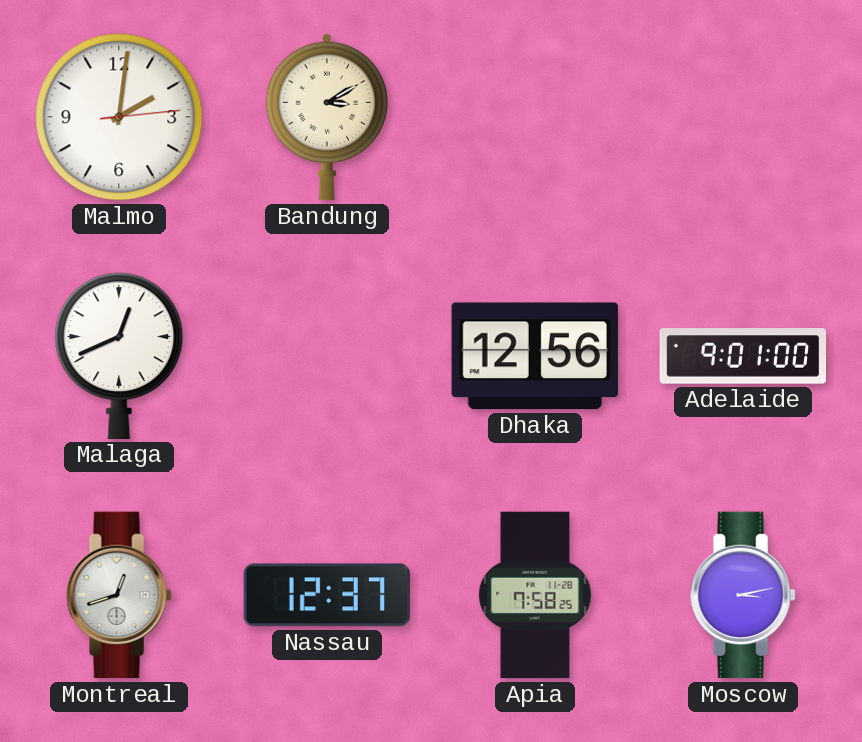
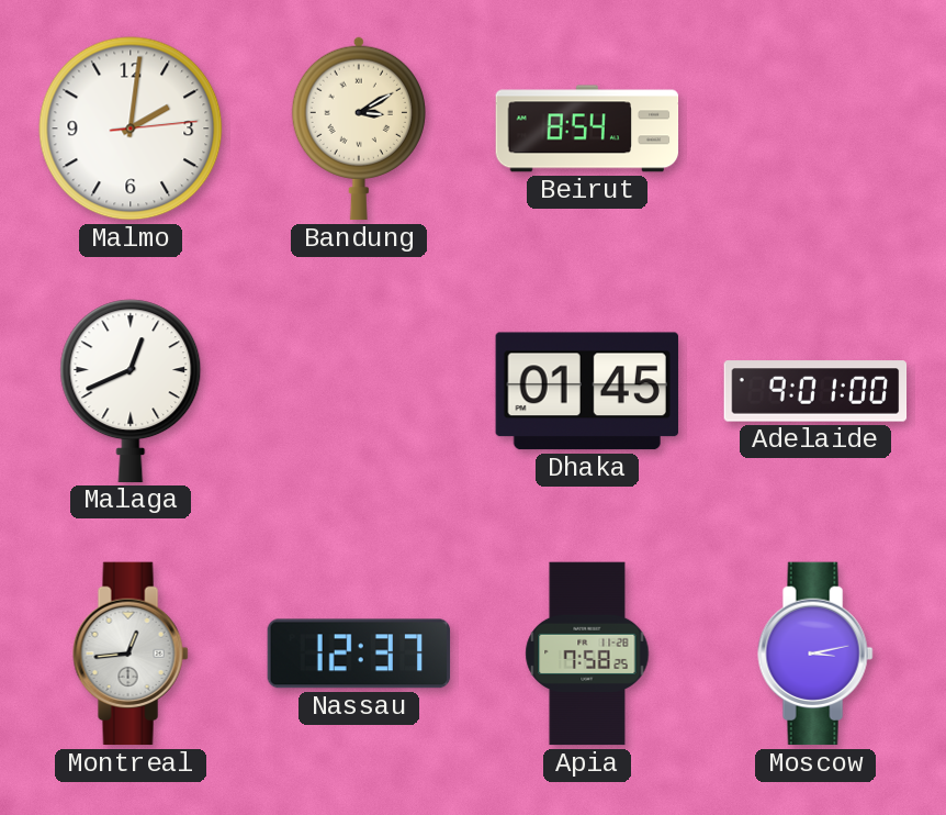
Beirut: none -> 8:54
Dhaka: 12:56 -> 01:45
Montreal: 12:42 -> 12:44
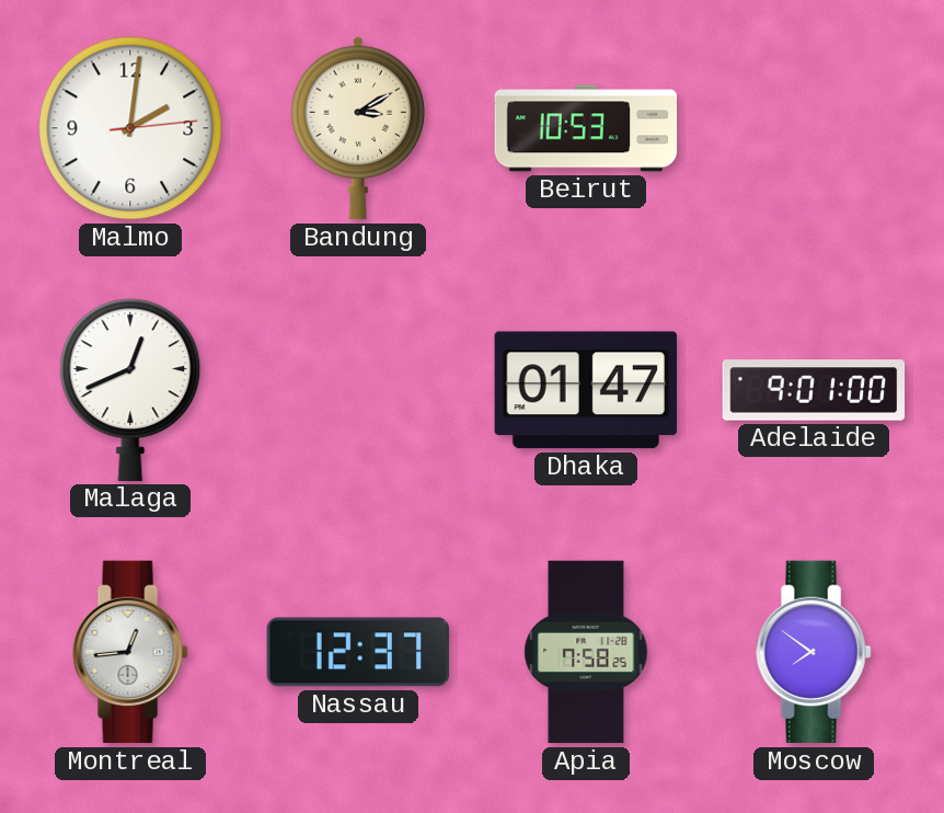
Beirut: 8:54 -> 10:53
Dhaka: 01:45 -> 01:47
Moscow: 3:13 -> 7:51
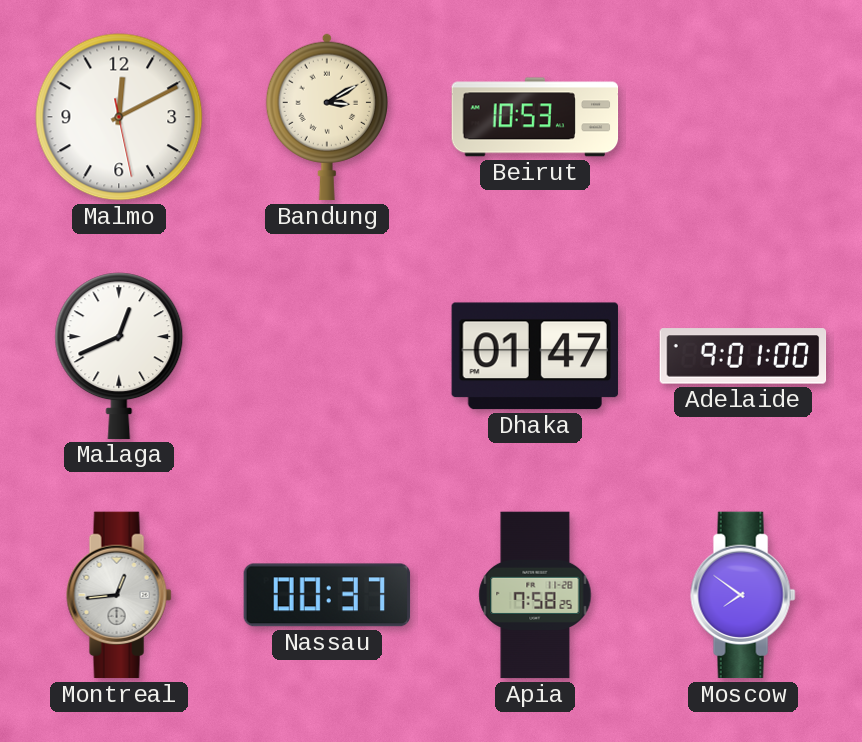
Malmo: 2:01 -> 12:10
Nassau: 12:37 -> 00:37
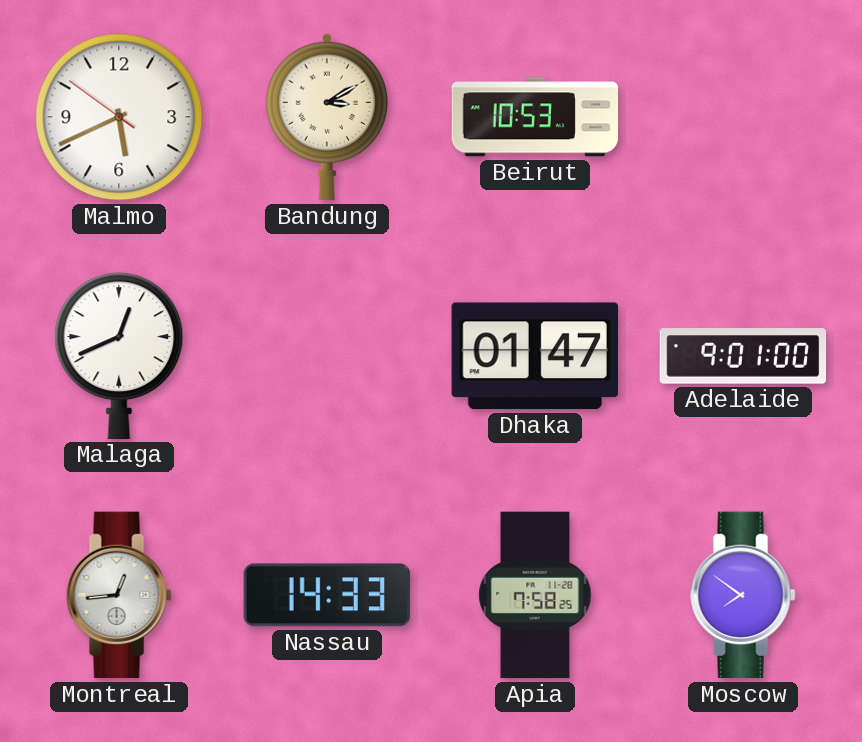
Malmo: 12:10 -> 5:40
Nassau: 00:37 -> 14:33
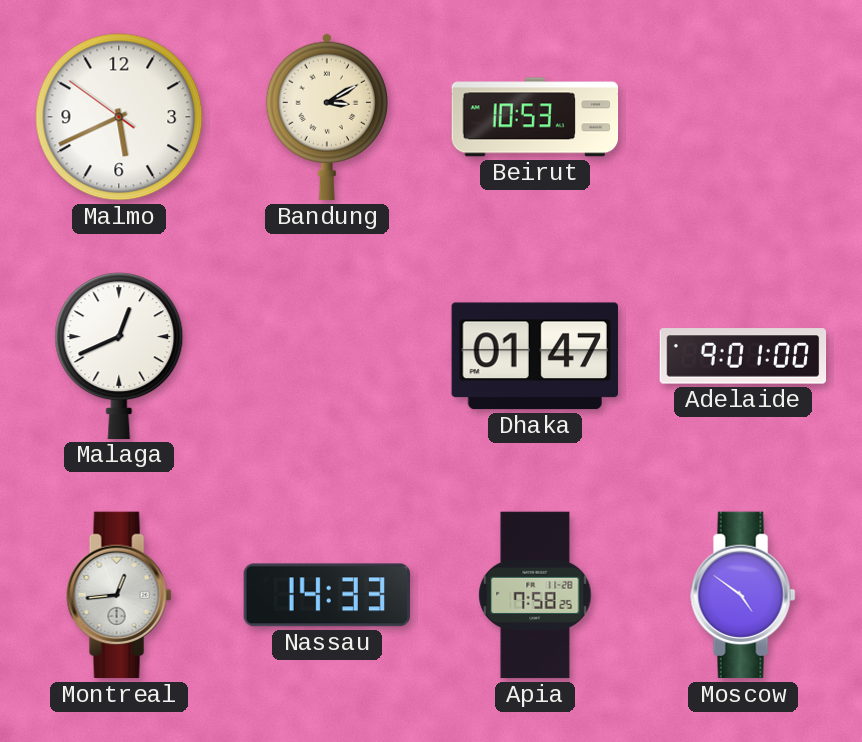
Moscow: 7:51 -> 4:51
